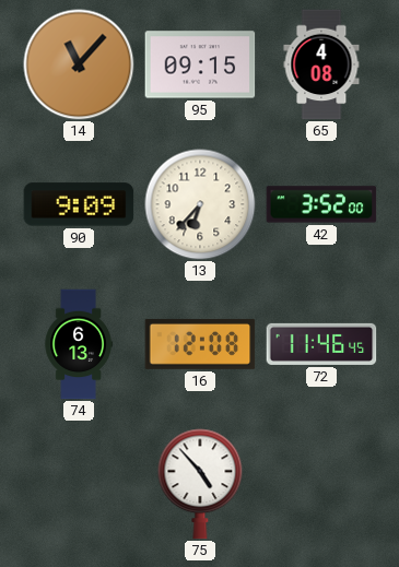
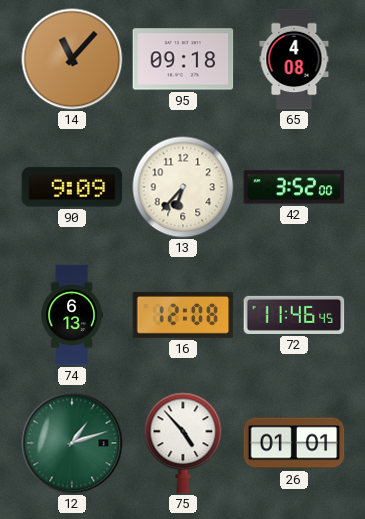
95: 09:15 -> 09:18
12: none -> 1:12
26: none -> 01:01
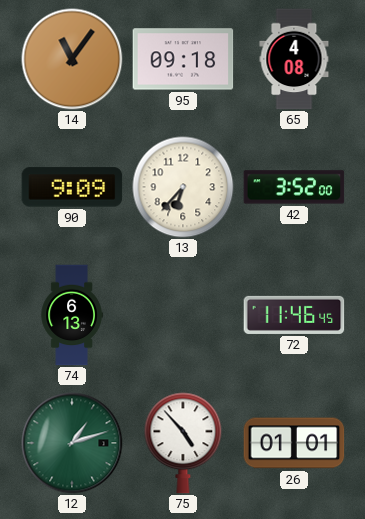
14: 11:07 -> 11:06
16: 12:08 -> none
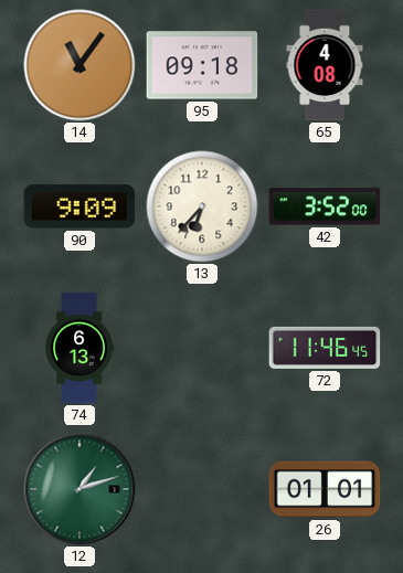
75: 4:53 -> none
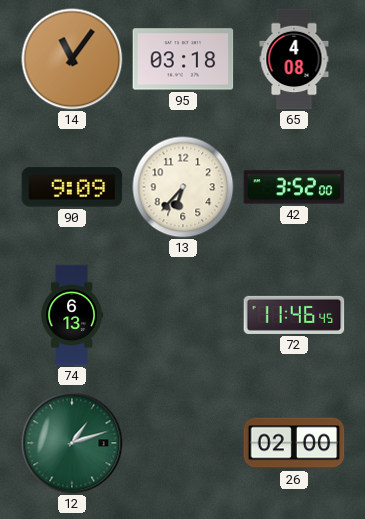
95: 09:18 -> 03:18
26: 01:01 -> 02:00
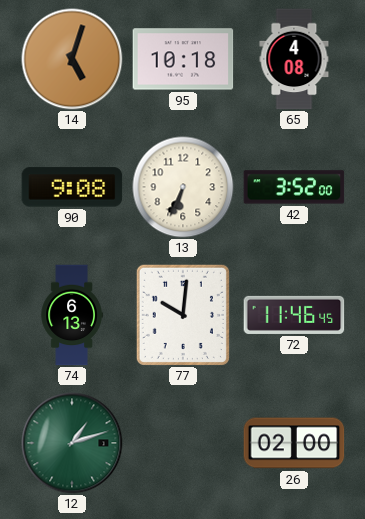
14: 11:06 -> 5:03
95: 03:18 -> 10:18
90: 9:09 -> 9:08
13: 6:37 -> 6:34
77: none -> 10:01
